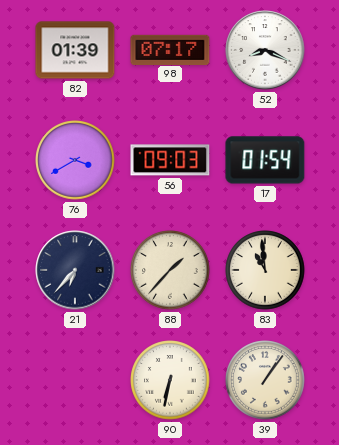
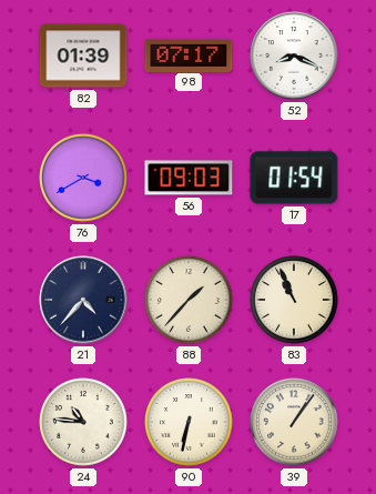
21: 6:37 -> 4:37
83: 10:59 -> 10:56
24: none -> 10:46
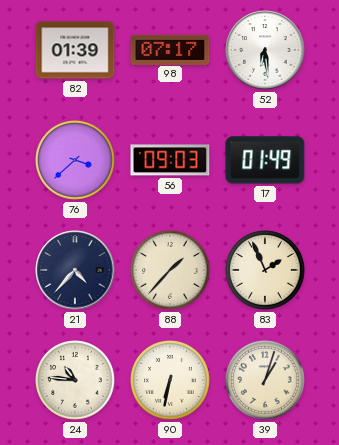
52: 8:19 -> 6:29
76: 3:40 -> 3:38
17: 01:54 -> 01:49
83: 10:56 -> 1:56
39: 1:06 -> 1:03
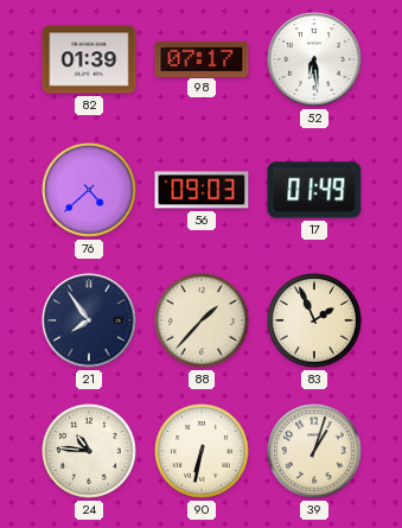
76: 3:38 -> 4:38
21: 4:37 -> 7:54
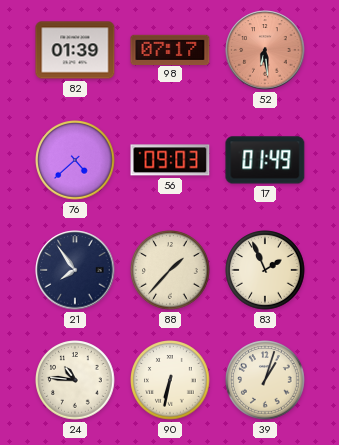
52 dial: white -> salmon
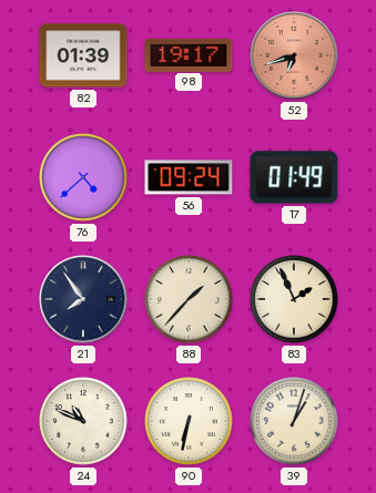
98: 07:17 -> 19:17
52: 6:29 -> 6:42
56: 09:03 -> 09:24
24: 10:46 -> 10:49
